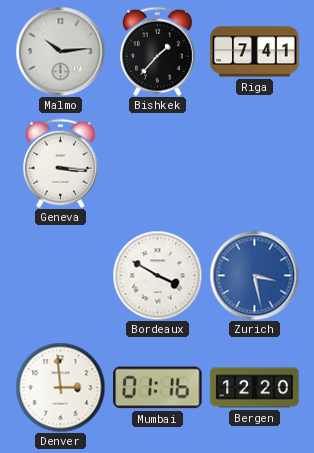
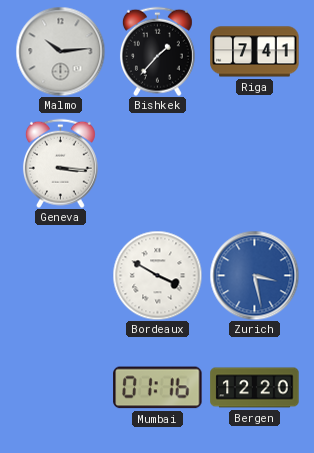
Denver: 2:59 -> none
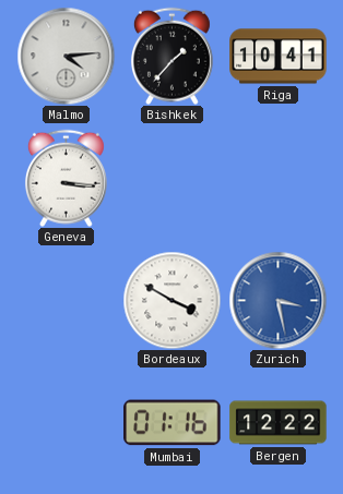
Malmo: 10:14 -> 4:14
Riga: 7:41 -> 10:41
Bergen: 12:20 -> 12:22
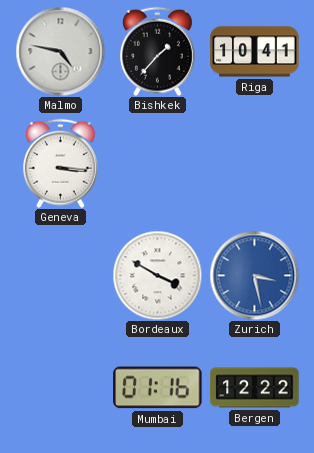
Malmo: 4:14 -> 4:47
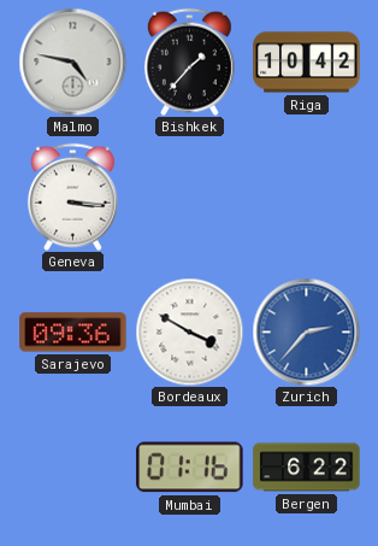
Riga: 10:41 -> 10:42
Sarajevo: none -> 09:36
Zurich: 3:28 -> 2:37
Bergen: 12:22 -> 6:22
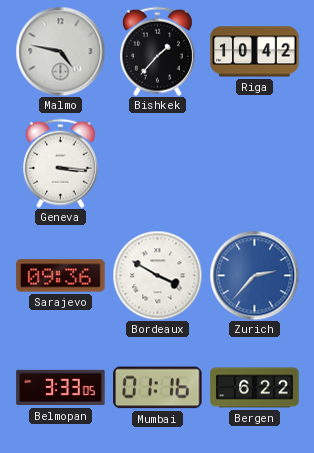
Belmopan: none -> 3:33
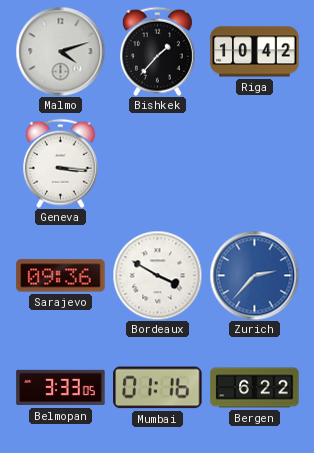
Malmo: 4:47 -> 4:12
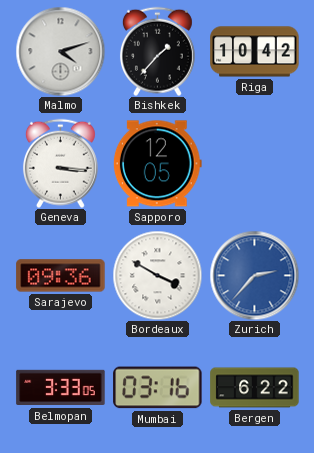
Sapporo: none -> 12:05
Mumbai: 01:16 -> 03:16
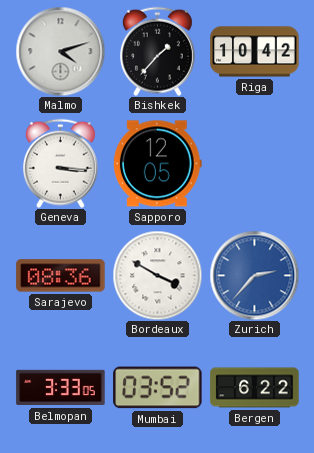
Sarajevo: 09:36 -> 08:36
Mumbai: 03:16 -> 03:52
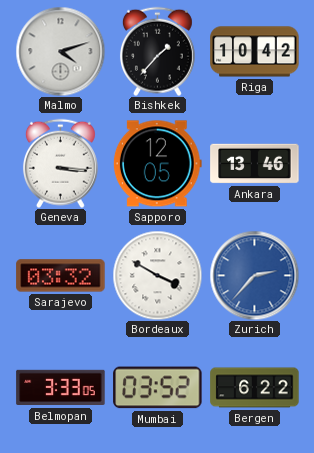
Ankara: none -> 13:46
Sarajevo: 08:36 -> 03:32
